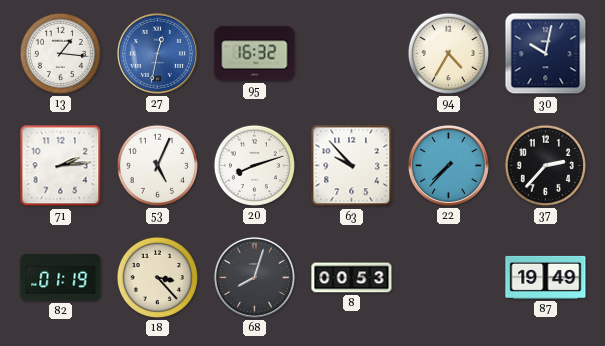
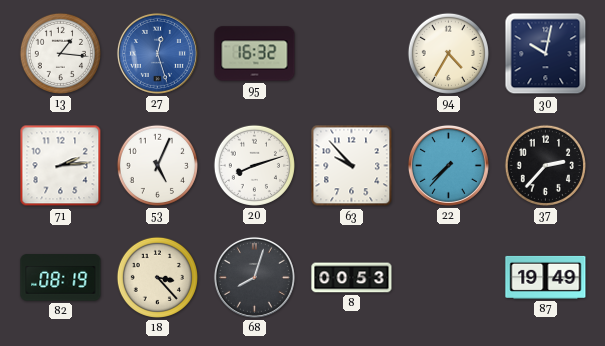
27: 12:32 -> 12:27
82: 01:19 -> 08:19
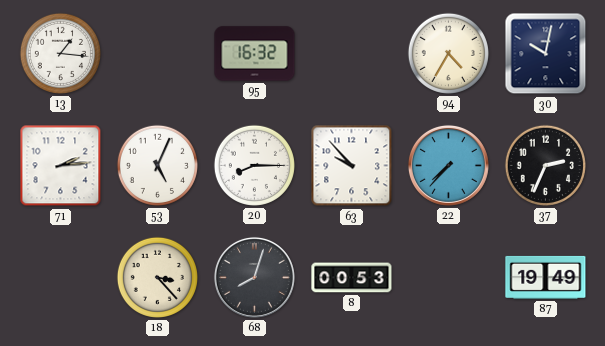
27: 12:27 -> none
20: 8:12 -> 8:15
37: 2:37 -> 2:34
82: 08:19 -> none
